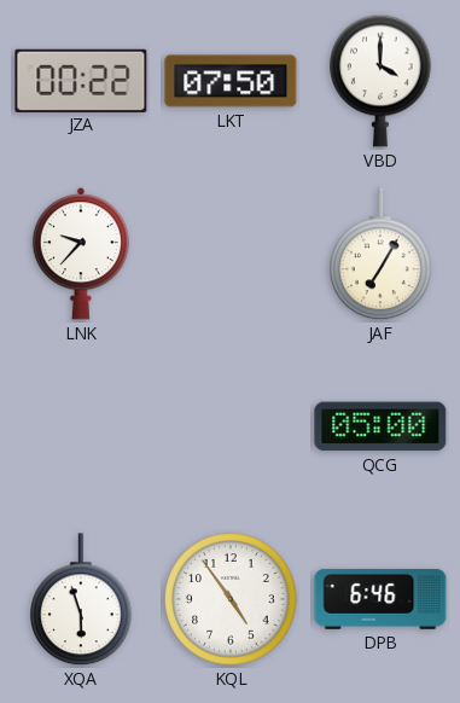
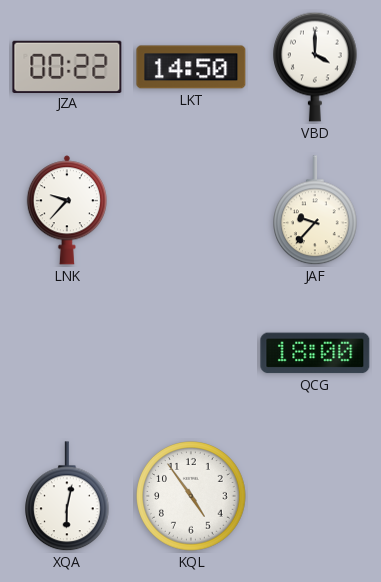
LKT: 07:50 -> 14:50
JAF: 7:05 -> 9:37
QCG: 05:00 -> 18:00
XQA: 5:57 -> 6:02
DPB: 6:46 -> none
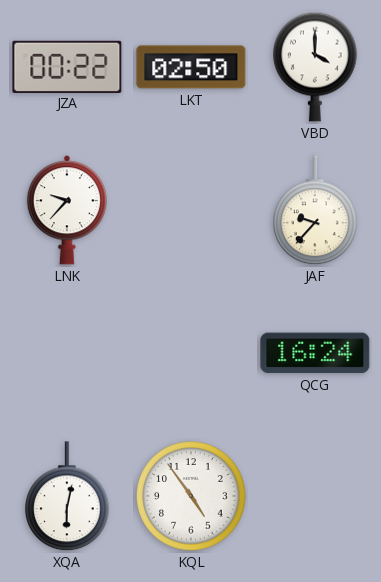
LKT: 14:50 -> 02:50
QCG: 18:00 -> 16:24
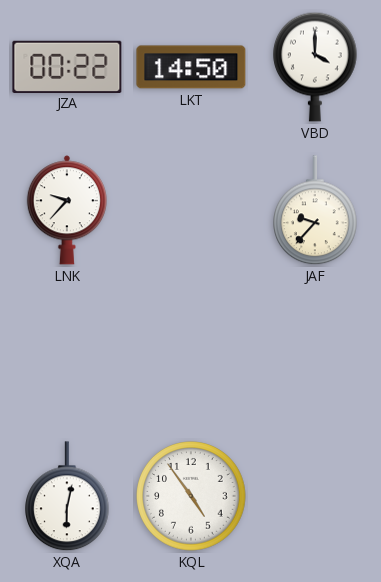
LKT: 02:50 -> 14:50
QCG: 16:24 -> none
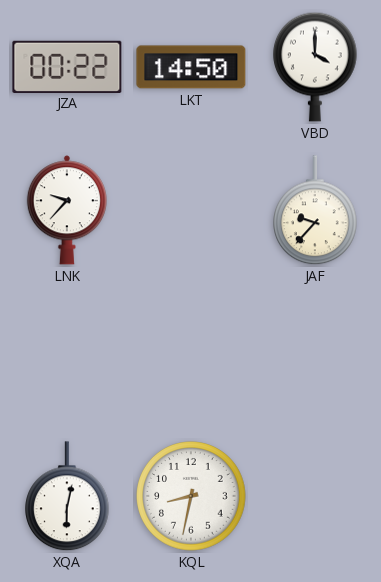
KQL: 4:54 -> 8:32
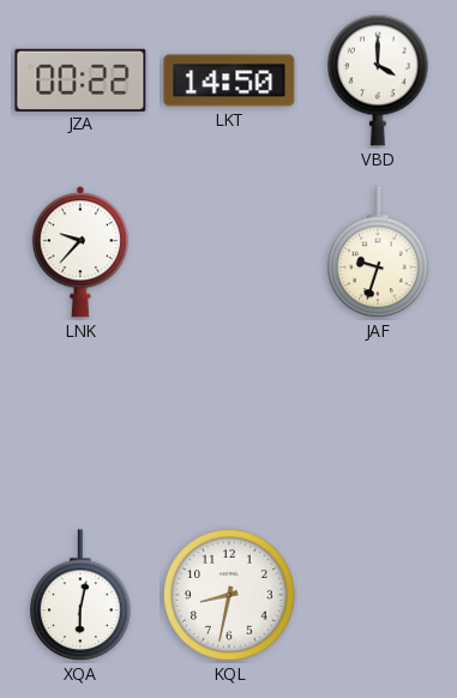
JAF: 9:37 -> 9:33
